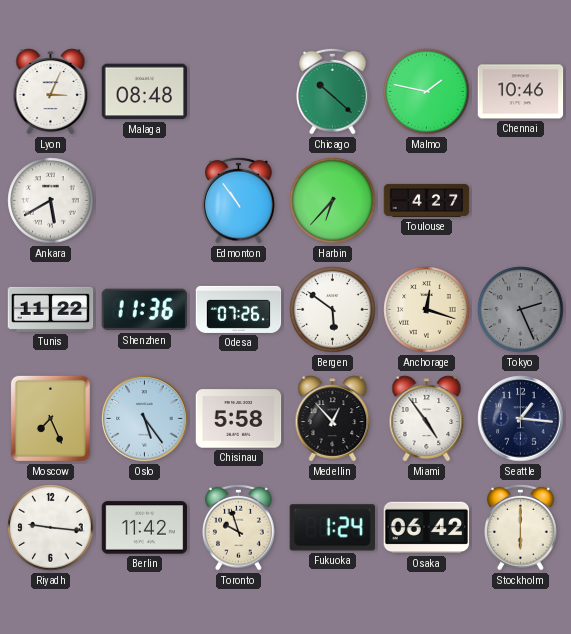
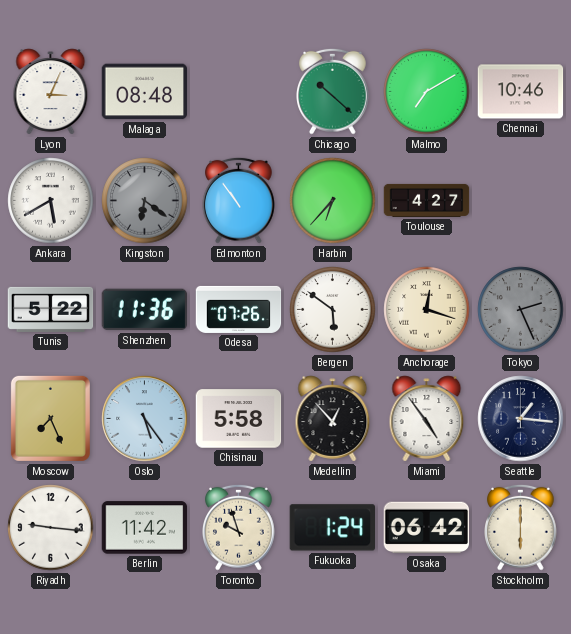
Malmo: 1:47 -> 7:10
Kingston: none -> 6:21
Tunis: 11:22 -> 5:22
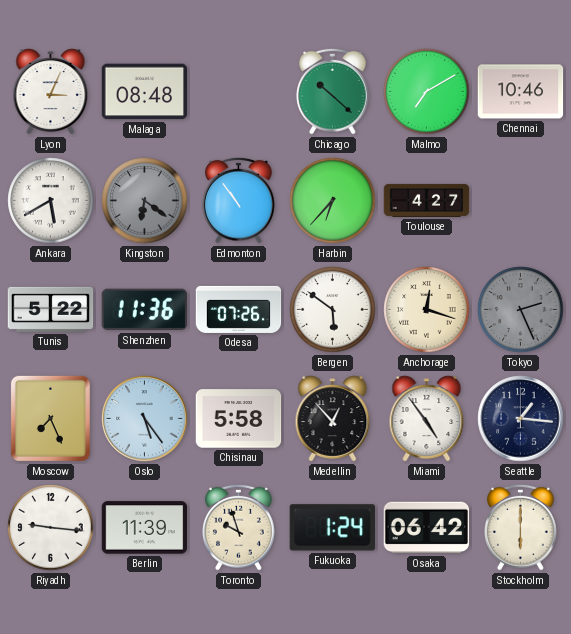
Berlin: 11:42 -> 11:39
